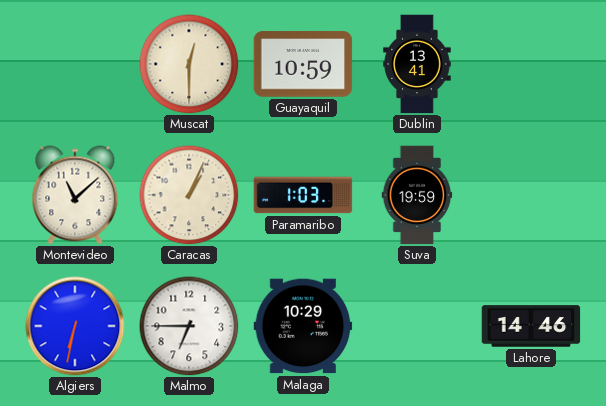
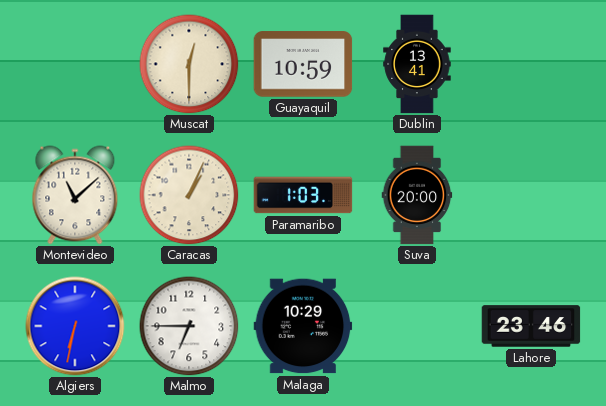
Suva: 19:59 -> 20:00
Lahore: 14:46 -> 23:46
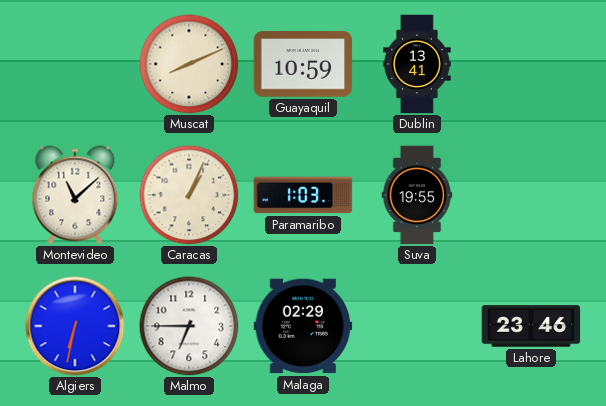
Muscat: 12:30 -> 8:11
Suva: 20:00 -> 19:55
Malaga: 10:29 -> 02:29
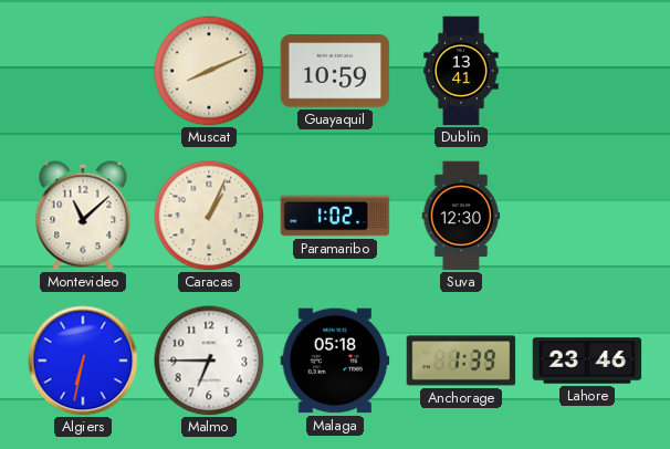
Paramaribo: 1:03 -> 1:02
Suva: 19:55 -> 12:30
Malaga: 02:29 -> 05:18
Anchorage: none -> 1:39
